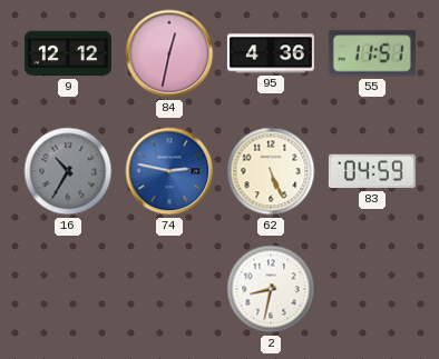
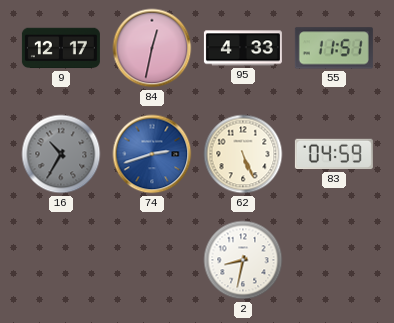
9: 12:12 -> 12:17
95: 4:36 -> 4:33
74: 2:47 -> 2:42
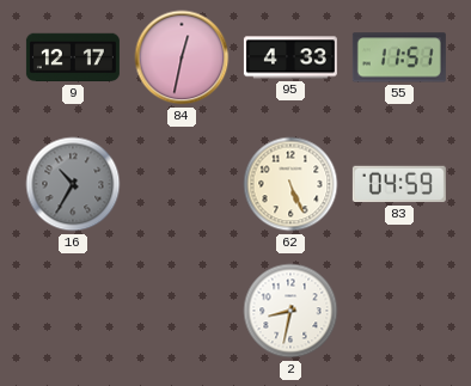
74: 2:42 -> none
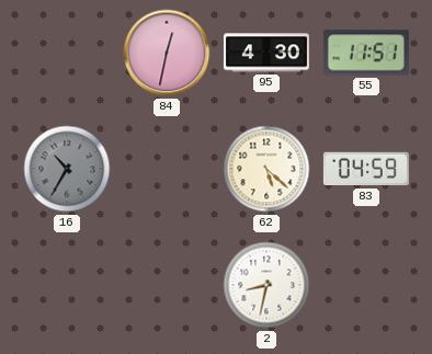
9: 12:17 -> none
95: 4:33 -> 4:30
62: 5:26 -> 5:22
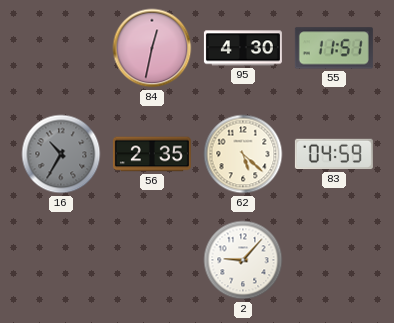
56: none -> 2:35
2: 8:32 -> 9:07
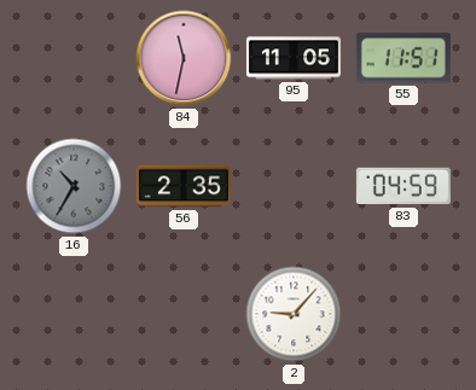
84: 12:32 -> 11:32
95: 4:30 -> 11:05
62: 5:22 -> none
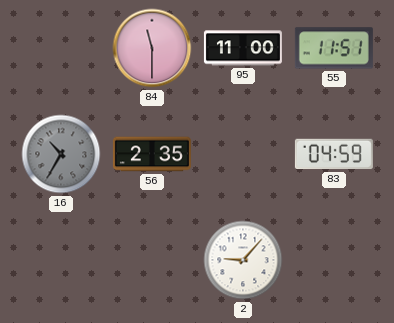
84: 11:32 -> 11:30
95: 11:05 -> 11:00
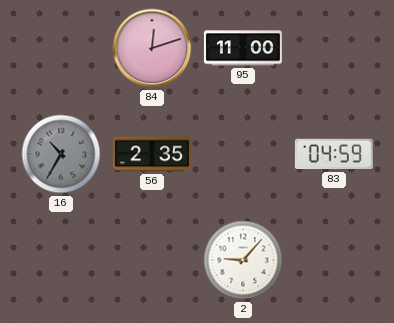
84: 11:30 -> 12:12
55: 11:51 -> none
